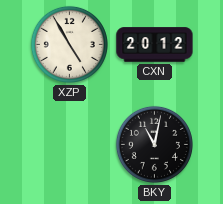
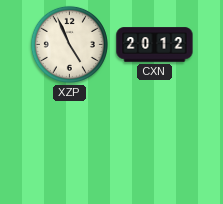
XZP: 4:55 -> 4:56
BKY: 11:02 -> none
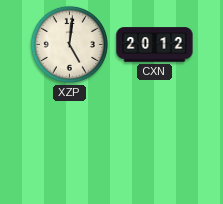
XZP: 4:56 -> 5:01
